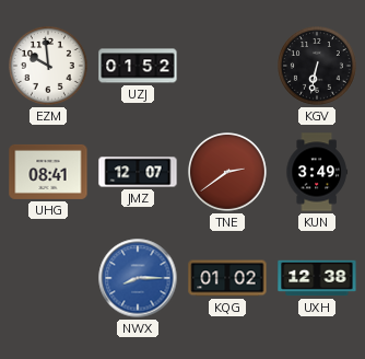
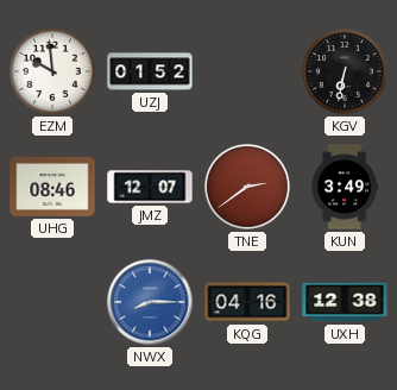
UHG: 08:41 -> 08:46
KQG: 01:02 -> 04:16
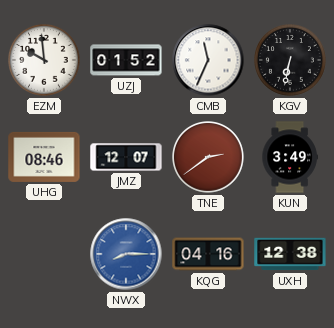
CMB: none -> 11:34
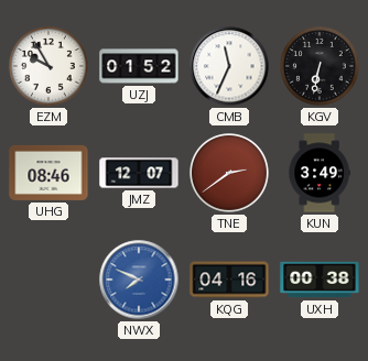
EZM: 9:59 -> 9:55
NWX: 8:15 -> 7:49
UXH: 12:38 -> 00:38
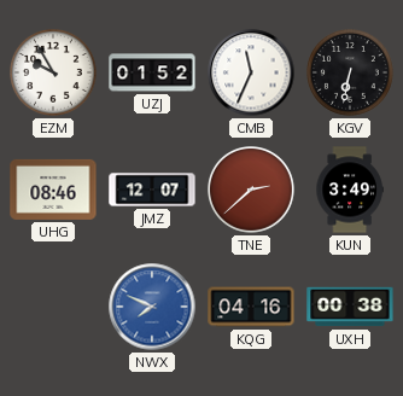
TNE: 2:39 -> 2:38
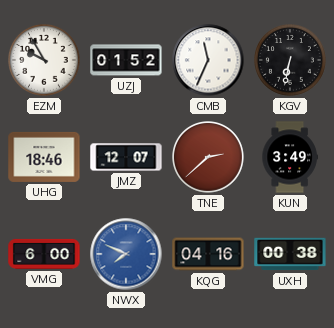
UHG: 08:46 -> 18:46
VMG: none -> 6:00
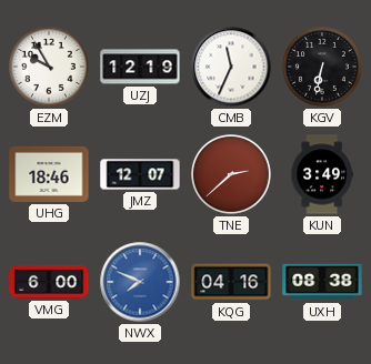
UZJ: 01:52 -> 12:19
UXH: 00:38 -> 08:38
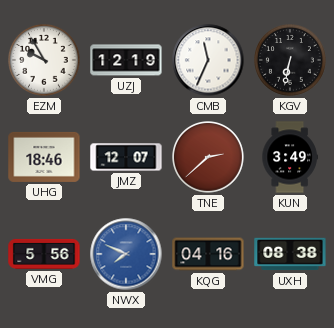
VMG: 6:00 -> 5:56
